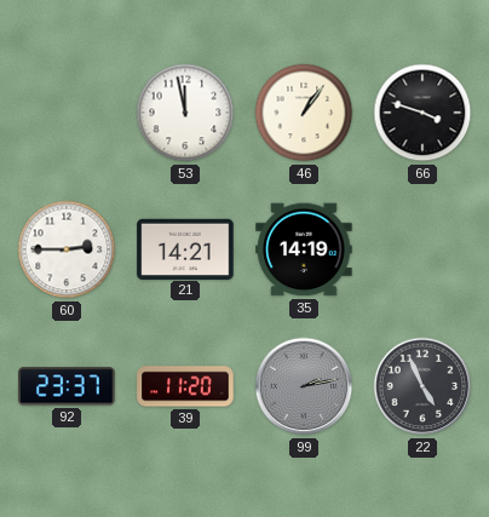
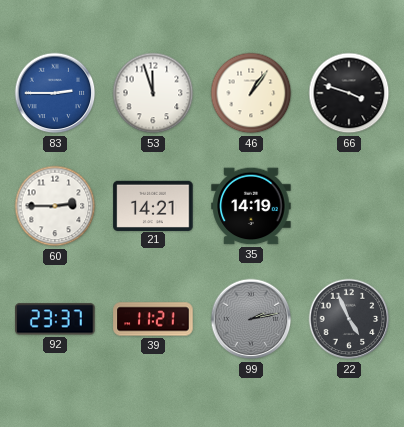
83: none -> 2:45
53: 11:58 -> 11:57
39: 11:20 -> 11:21
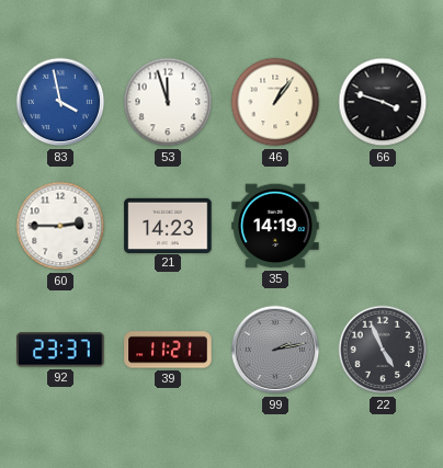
83: 2:45 -> 3:58
21: 14:21 -> 14:23
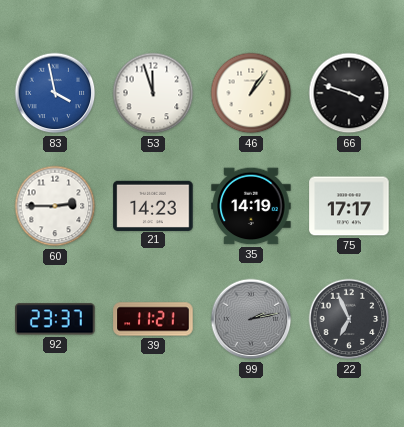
75: none -> 17:17
22: 4:56 -> 6:56
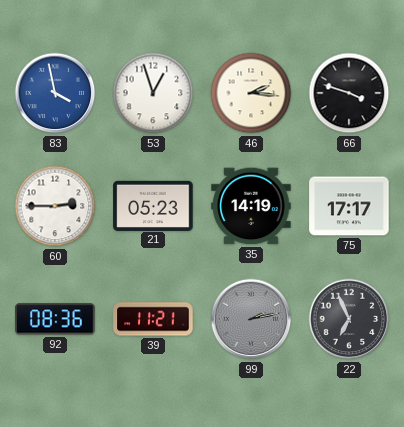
53: 11:57 -> 12:57
46: 1:06 -> 2:16
21: 14:23 -> 05:23
92: 23:37 -> 08:36
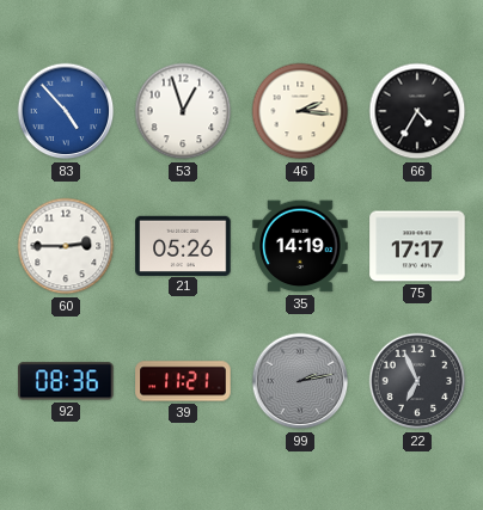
83: 3:58 -> 4:53
66: 3:48 -> 4:35
21: 05:23 -> 05:26
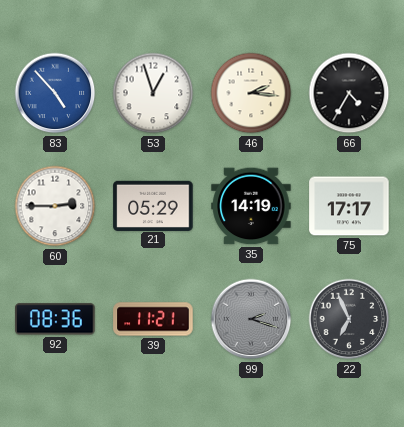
21: 05:26 -> 05:29
99: 2:13 -> 2:18
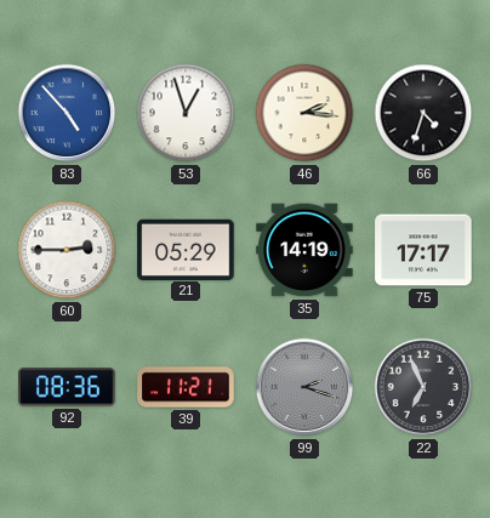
66: 4:35 -> 4:33
